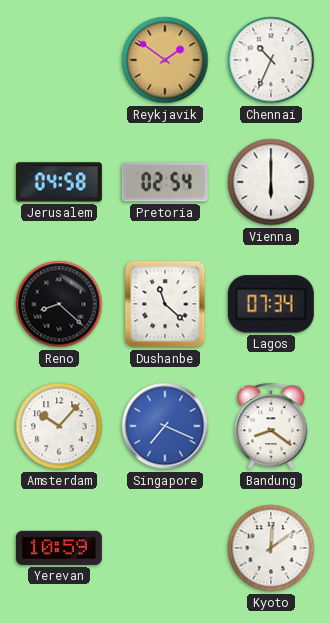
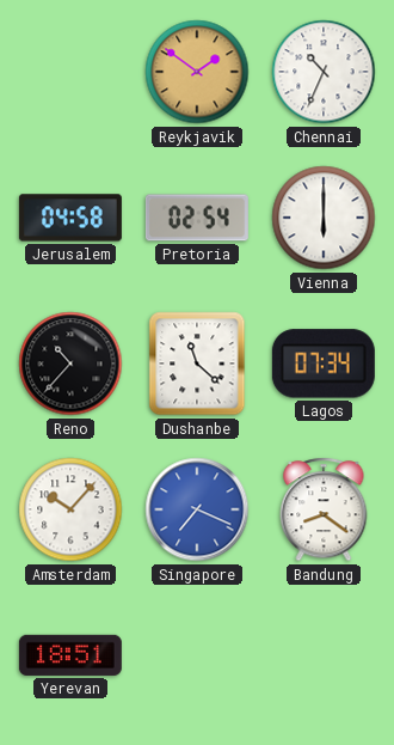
Reno: 8:22 -> 10:37
Yerevan: 10:59 -> 18:51
Kyoto: 12:09 -> none
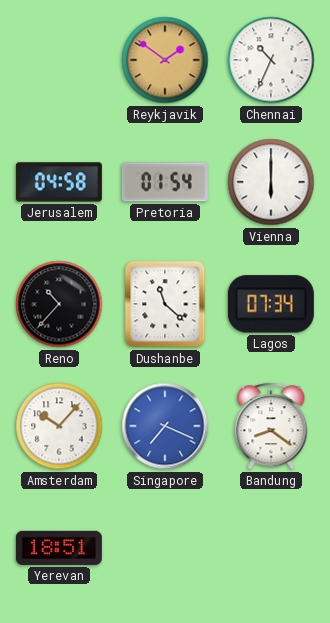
Pretoria: 02:54 -> 01:54
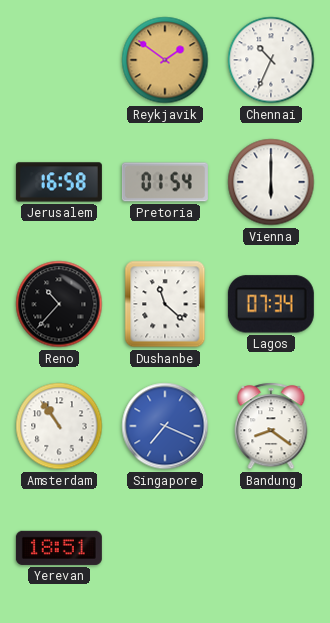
Jerusalem: 04:58 -> 16:58
Amsterdam: 10:07 -> 10:54
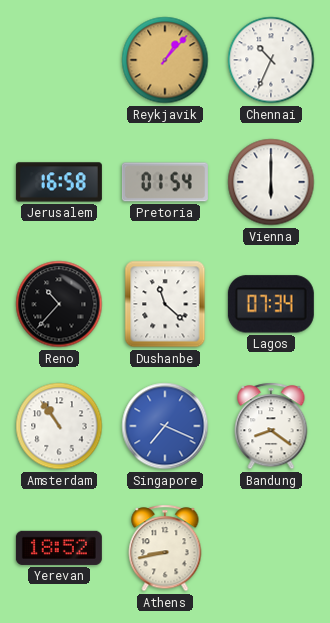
Reykjavik: 1:51 -> 1:07
Yerevan: 18:51 -> 18:52
Athens: none -> 8:43
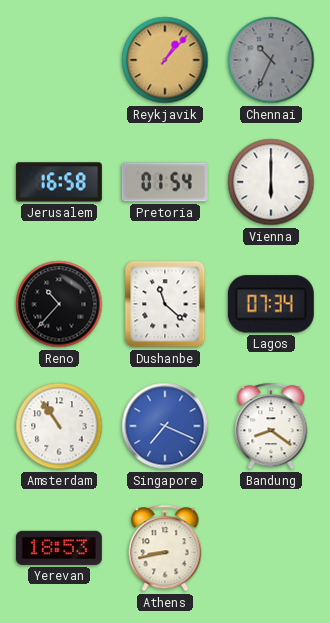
Chennai dial: white -> grey
Yerevan: 18:52 -> 18:53
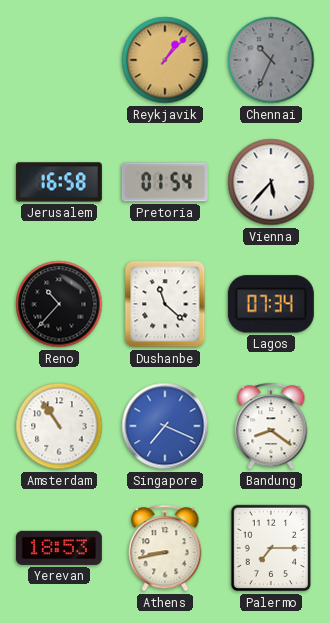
Vienna: 6:00 -> 5:37
Palermo: none -> 7:15
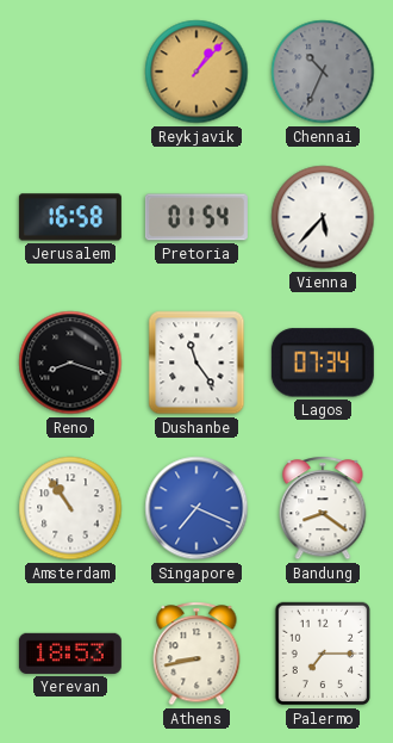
Reno: 10:37 -> 8:18
Dushanbe: 11:22 -> 11:24
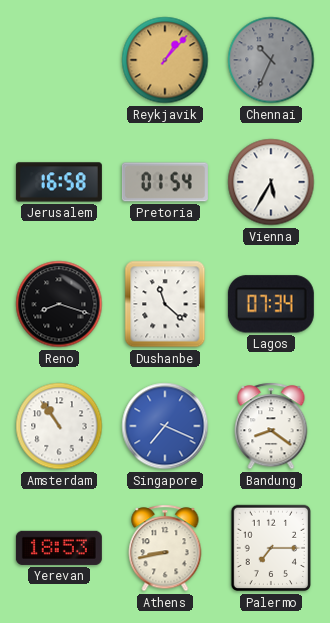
Vienna: 5:37 -> 5:35
Dushanbe: 11:24 -> 11:22
